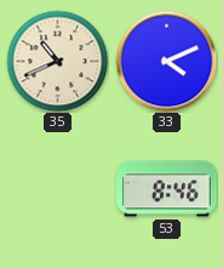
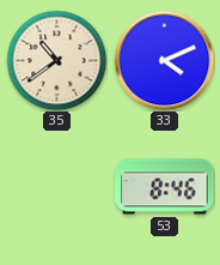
35: 10:41 -> 10:39
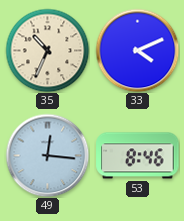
35: 10:39 -> 10:34
49: none -> 12:16
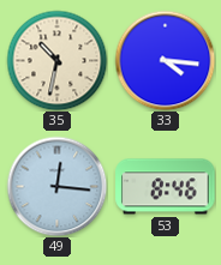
35: 10:34 -> 10:32
33: 4:11 -> 4:16
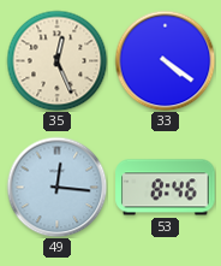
35: 10:32 -> 12:26
33: 4:16 -> 4:21
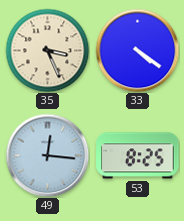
35: 12:26 -> 3:26
53: 8:46 -> 8:25
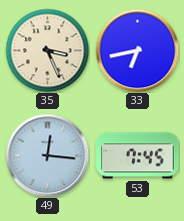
33: 4:21 -> 6:43
53: 8:25 -> 7:45
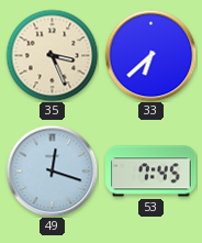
33: 6:43 -> 6:38
49: 12:16 -> 12:18
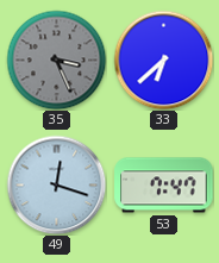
35 dial: cream -> grey
53: 7:45 -> 7:47
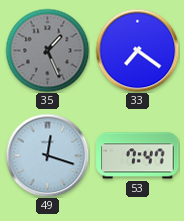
35: 3:26 -> 1:26
33: 6:38 -> 7:21
